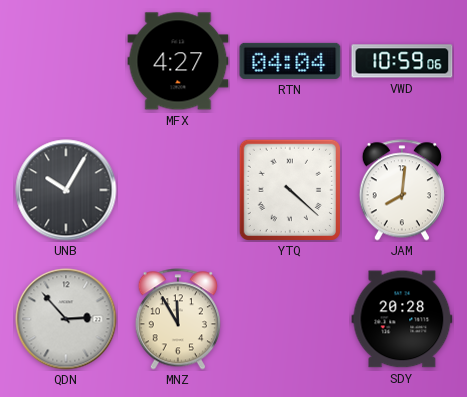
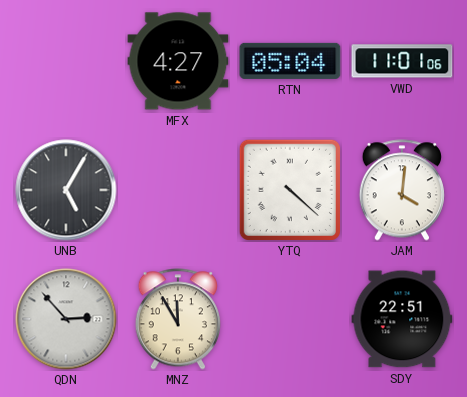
RTN: 04:04 -> 05:04
VWD: 10:59 -> 11:01
UNB: 10:05 -> 5:05
JAM: 8:01 -> 4:01
SDY: 20:28 -> 22:51
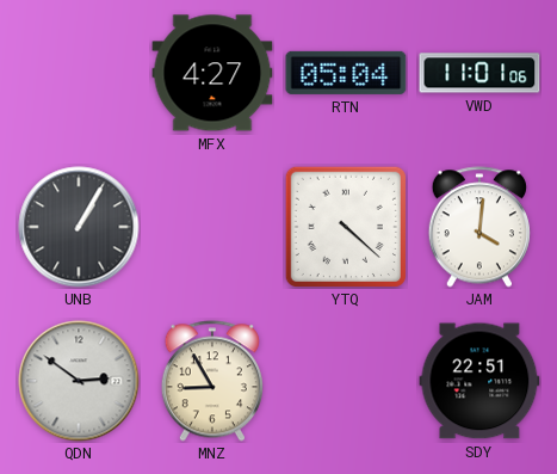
UNB: 5:05 -> 1:05
QDN: 2:53 -> 2:51
MNZ: 11:55 -> 8:55
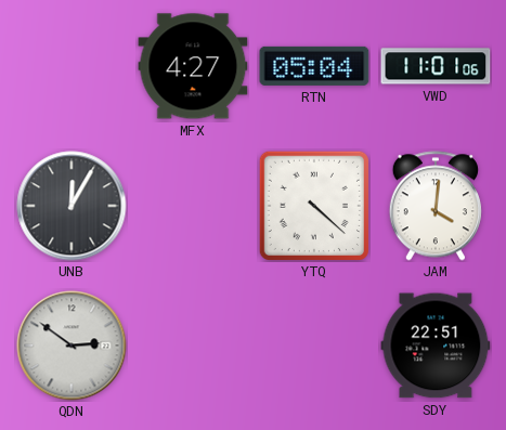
UNB: 1:05 -> 12:05
MNZ: 8:55 -> none
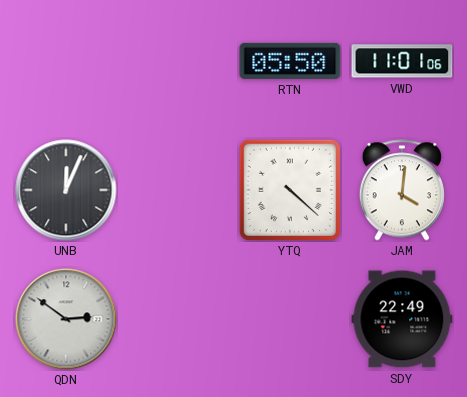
MFX: 4:27 -> none
RTN: 05:04 -> 05:50
UNB: 12:05 -> 12:04
SDY: 22:51 -> 22:49
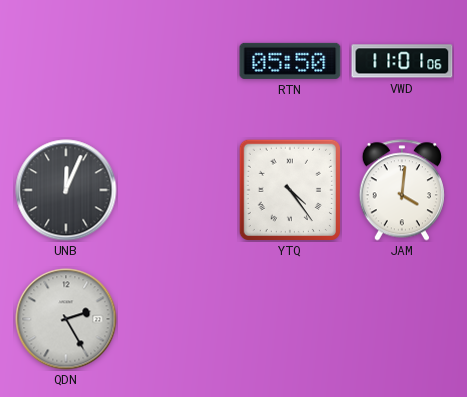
YTQ: 4:22 -> 4:24
QDN: 2:51 -> 2:25
SDY: 22:49 -> none
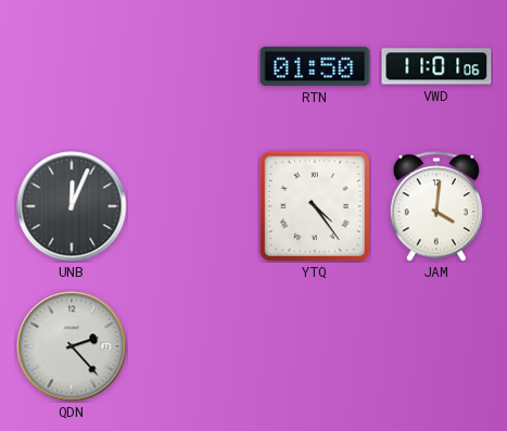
RTN: 05:50 -> 01:50
QDN: 2:25 -> 2:23
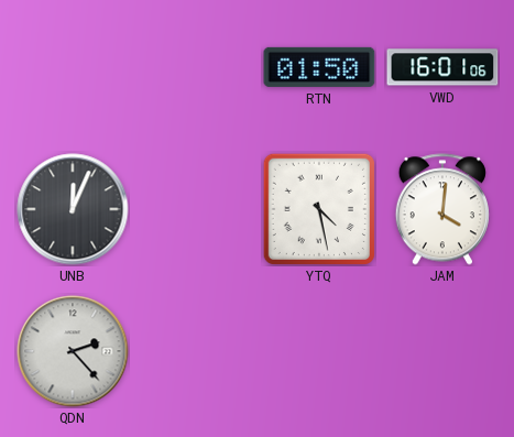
VWD: 11:01 -> 16:01
YTQ: 4:24 -> 4:28
